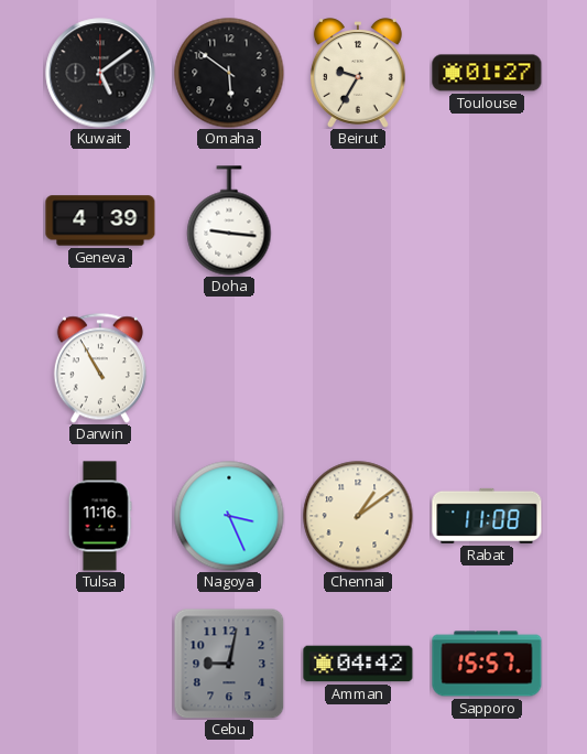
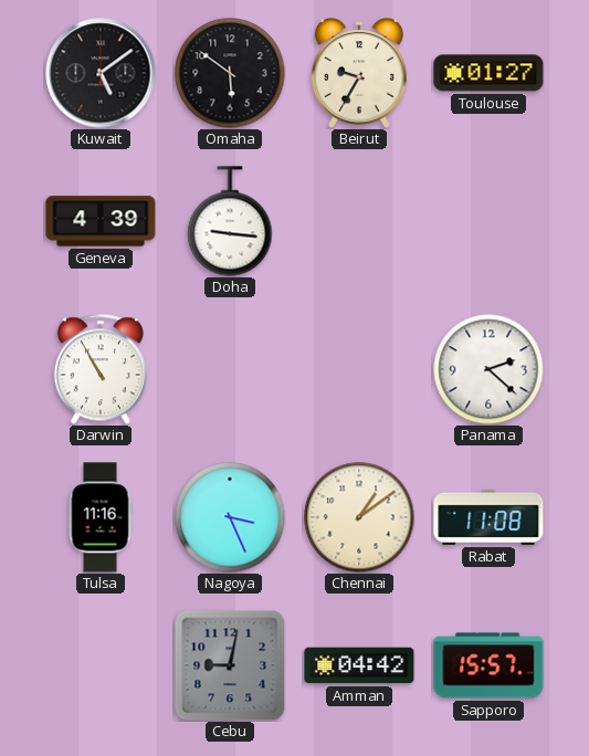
Panama: none -> 2:22
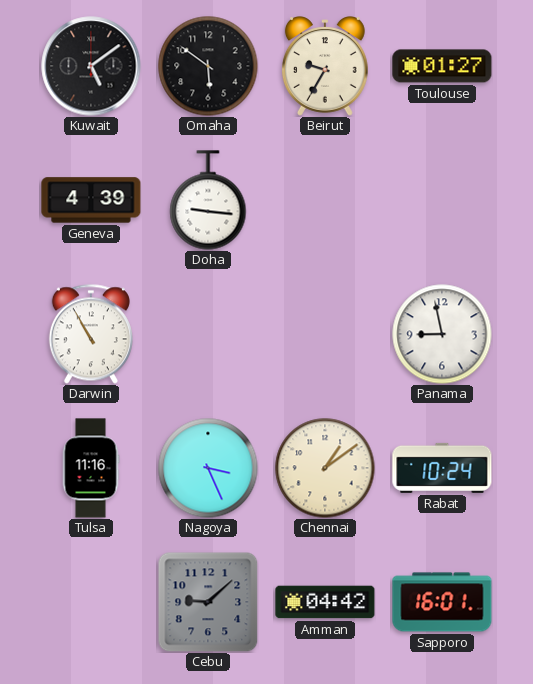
Panama: 2:22 -> 8:58
Rabat: 11:08 -> 10:24
Cebu: 9:02 -> 9:08
Sapporo: 15:57 -> 16:01
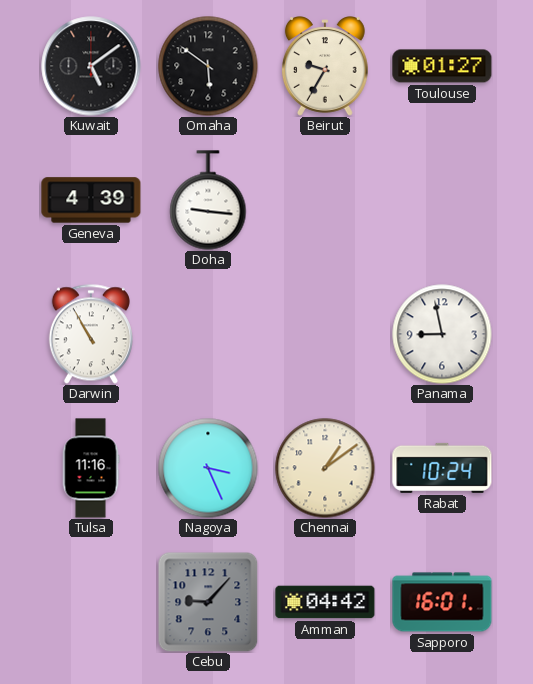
Cebu: 9:08 -> 9:07
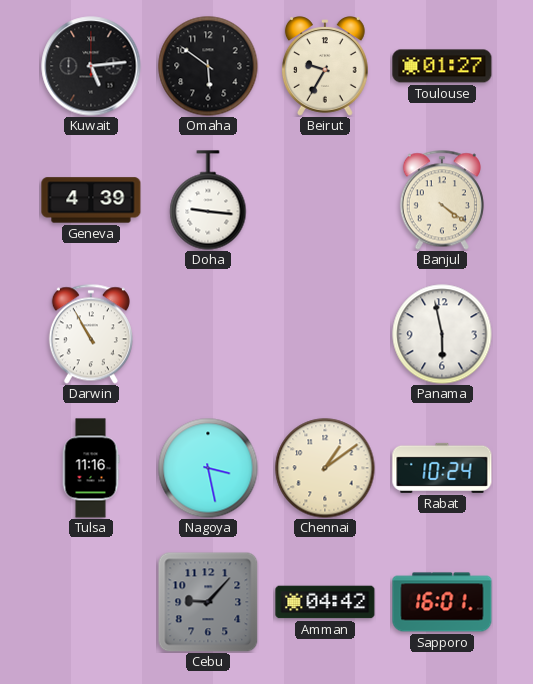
Kuwait: 5:09 -> 5:14
Banjul: none -> 4:21
Panama: 8:58 -> 5:58
Nagoya: 3:26 -> 3:28
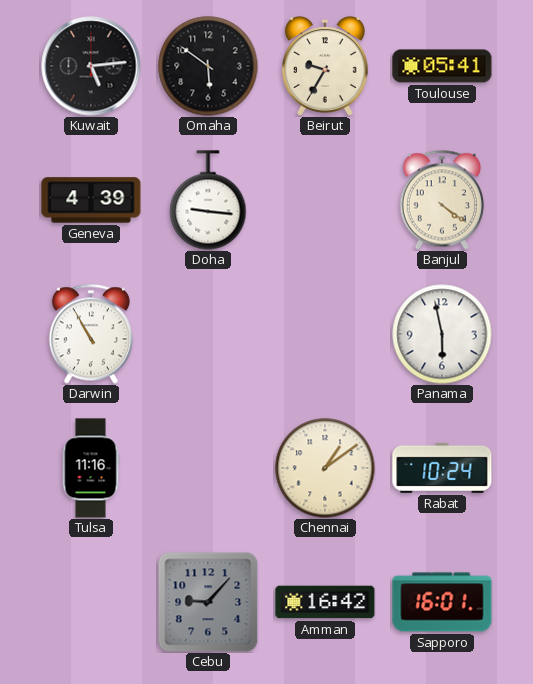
Toulouse: 01:27 -> 05:41
Nagoya: 3:28 -> none
Amman: 04:42 -> 16:42
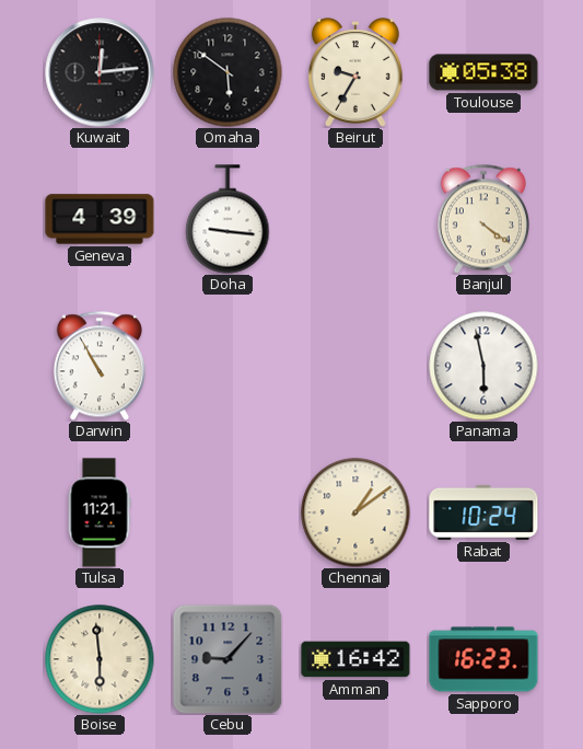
Kuwait: 5:14 -> 12:14
Toulouse: 05:41 -> 05:38
Tulsa: 11:16 -> 11:21
Boise: none -> 5:59
Sapporo: 16:01 -> 16:23
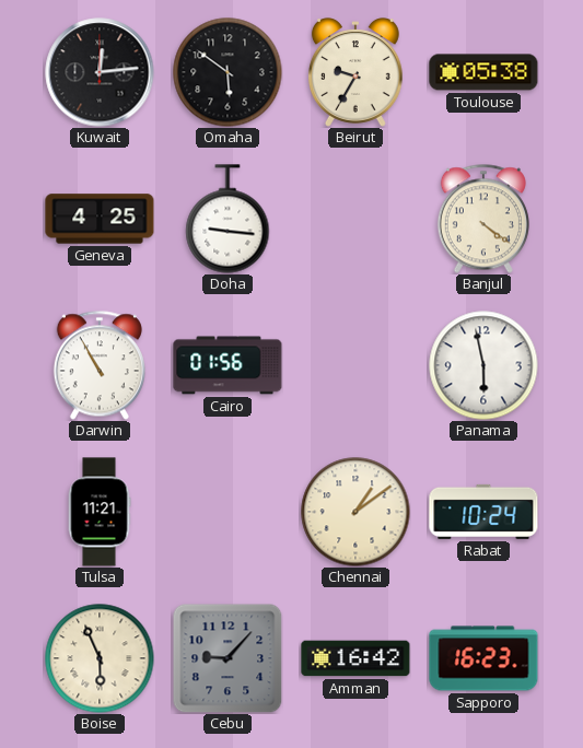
Geneva: 4:39 -> 4:25
Cairo: none -> 01:56
Boise: 5:59 -> 5:56
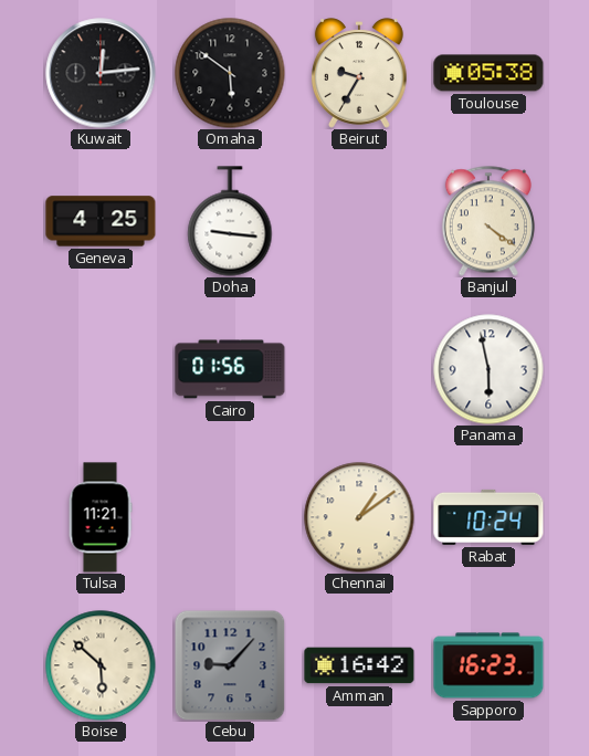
Darwin: 10:55 -> none
Boise: 5:56 -> 5:52
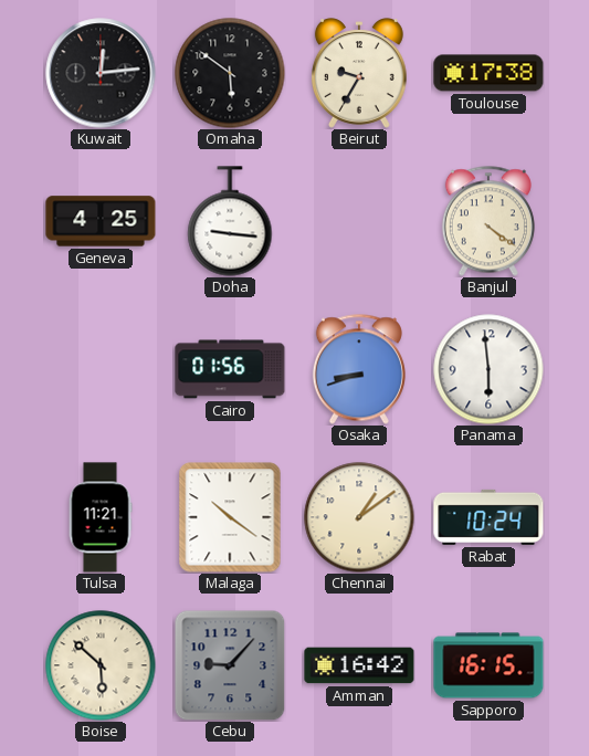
Toulouse: 05:38 -> 17:38
Osaka: none -> 8:42
Panama: 5:58 -> 5:59
Malaga: none -> 10:21
Sapporo: 16:23 -> 16:15
